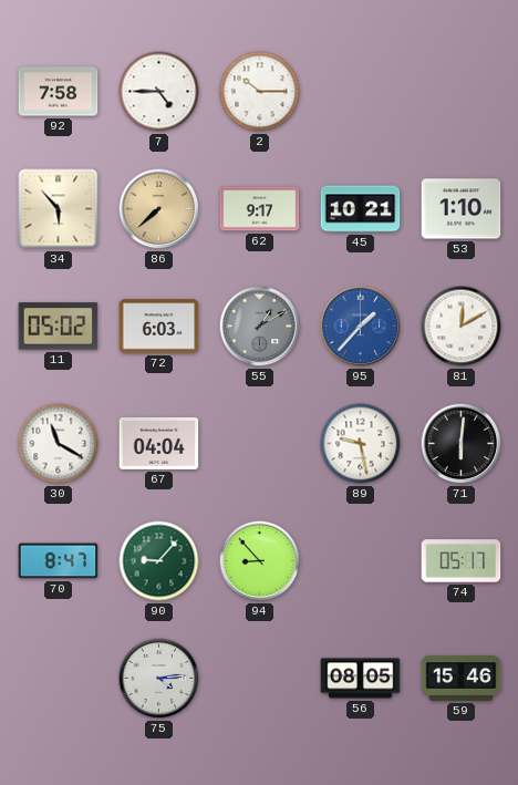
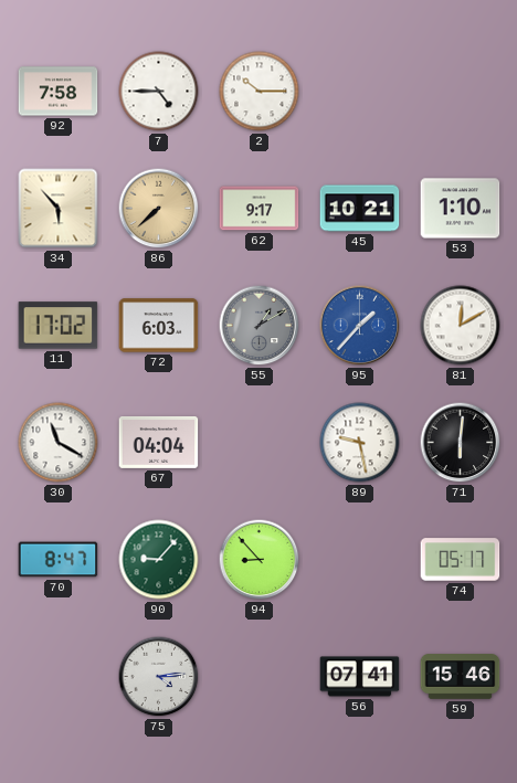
11: 05:02 -> 17:02
56: 08:05 -> 07:41
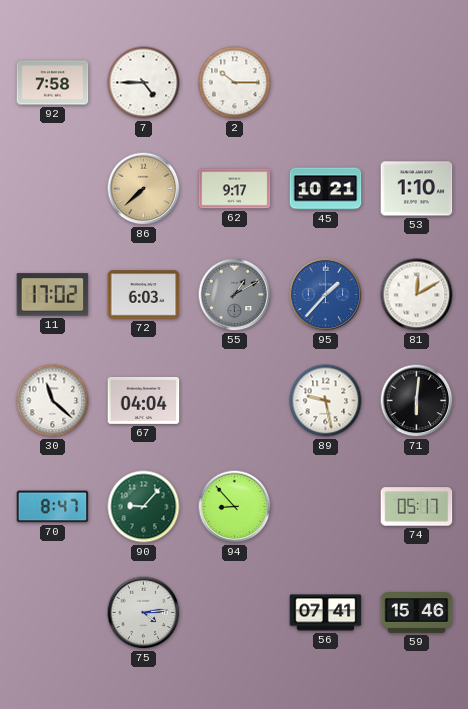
34: 5:53 -> none
30: 11:20 -> 11:22
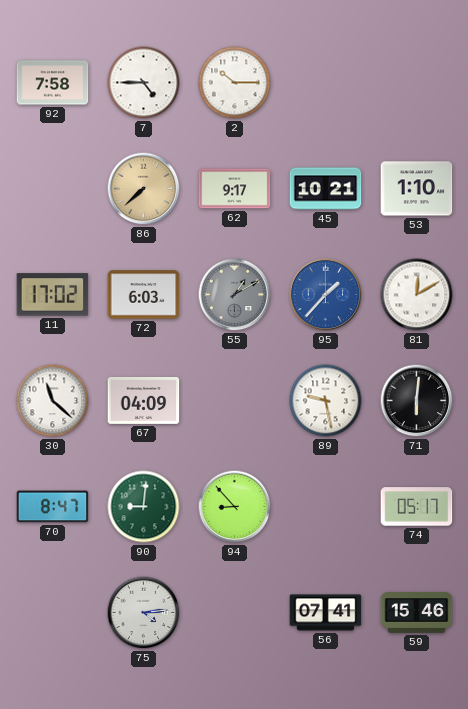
67: 04:04 -> 04:09
90: 9:07 -> 9:01
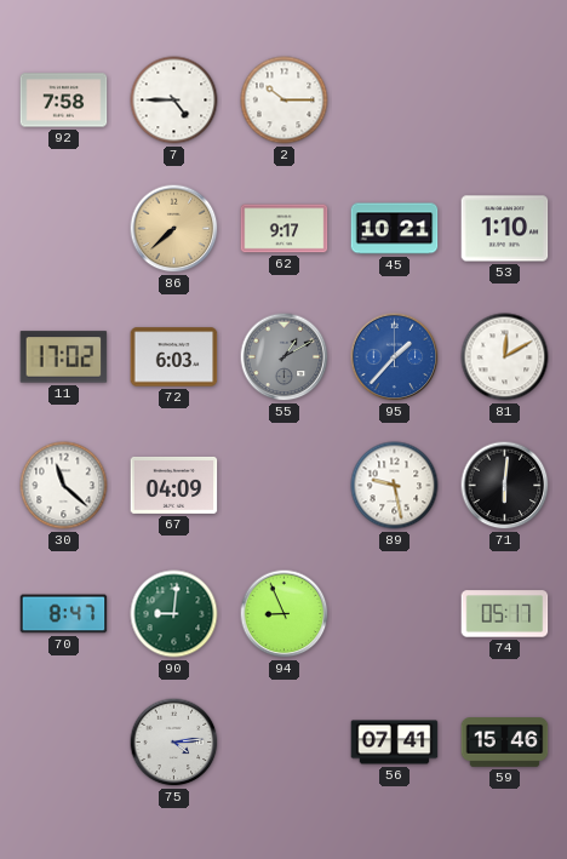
94: 8:53 -> 8:56
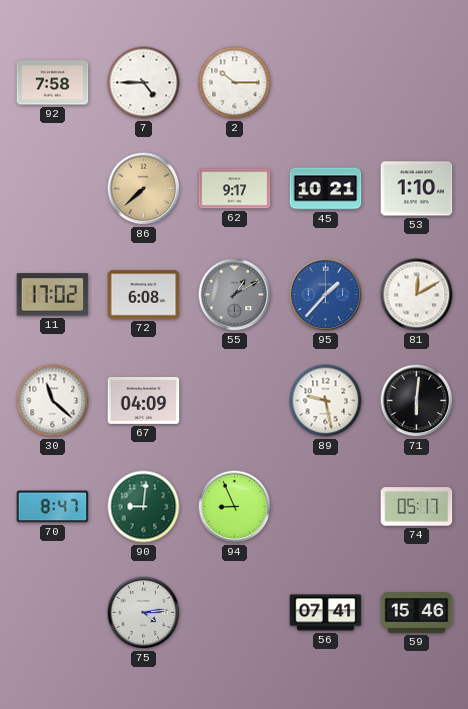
72: 6:03 -> 6:08
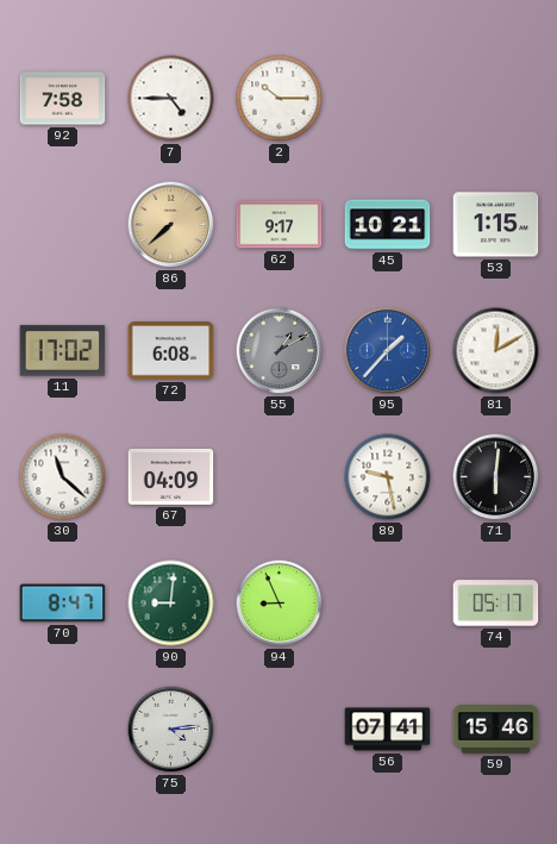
53: 1:10 -> 1:15
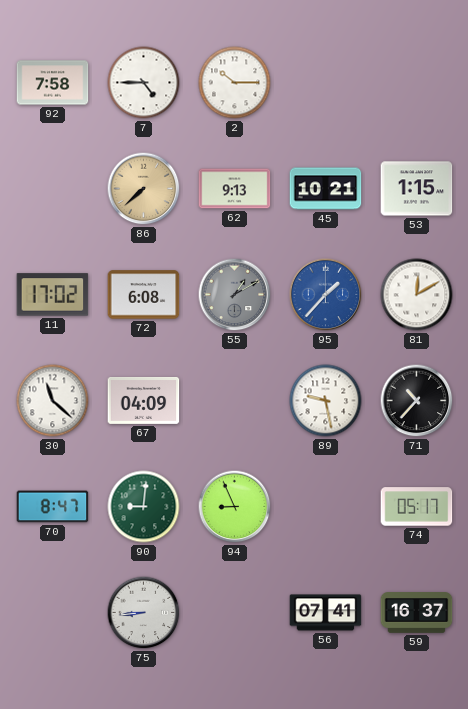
62: 9:17 -> 9:13
71: 6:01 -> 10:37
75: 4:14 -> 8:44
59: 15:46 -> 16:37
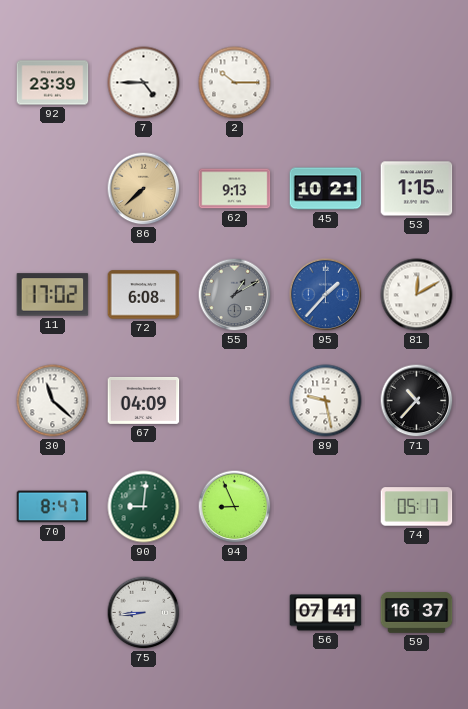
92: 7:58 -> 23:39
